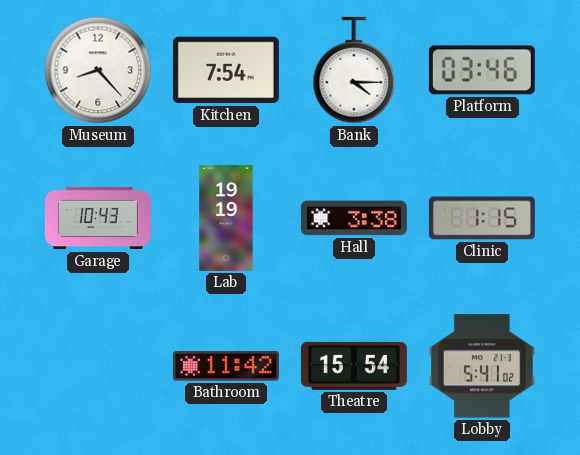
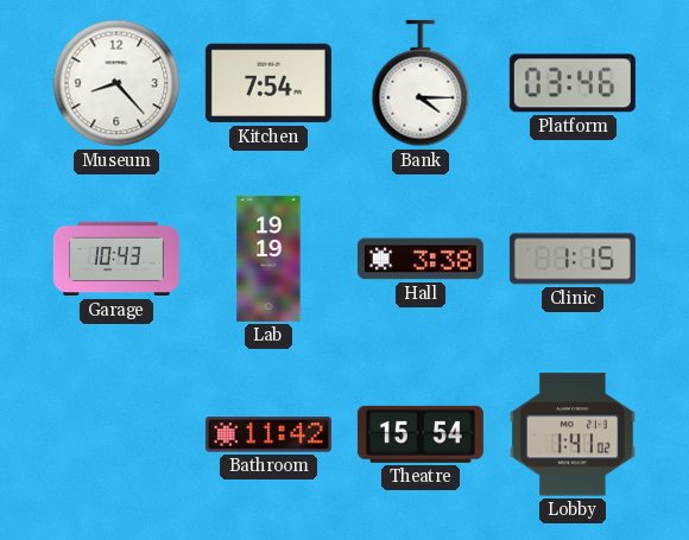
Lobby: 5:41 -> 1:41
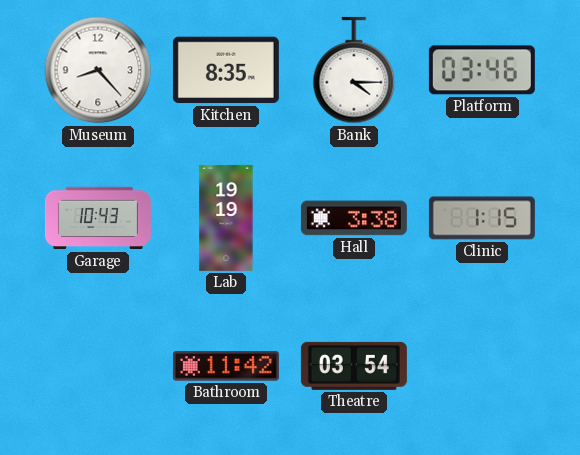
Kitchen: 7:54 -> 8:35
Theatre: 15:54 -> 03:54
Lobby: 1:41 -> none
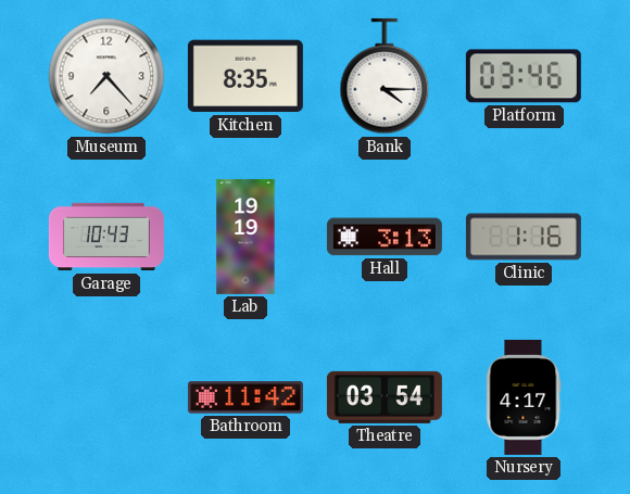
Museum: 8:23 -> 7:23
Hall: 3:38 -> 3:13
Clinic: 1:15 -> 1:16
Nursery: none -> 4:17
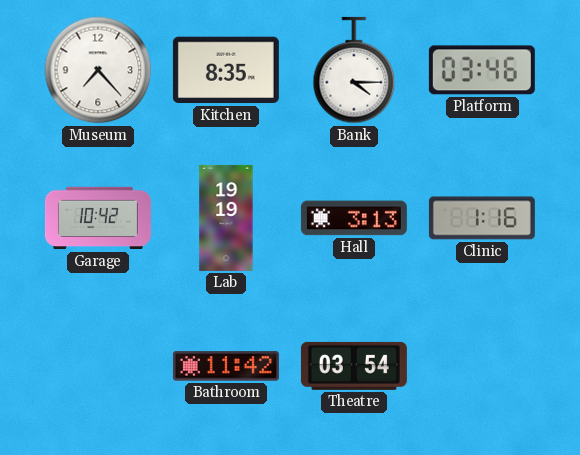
Garage: 10:43 -> 10:42
Nursery: 4:17 -> none
